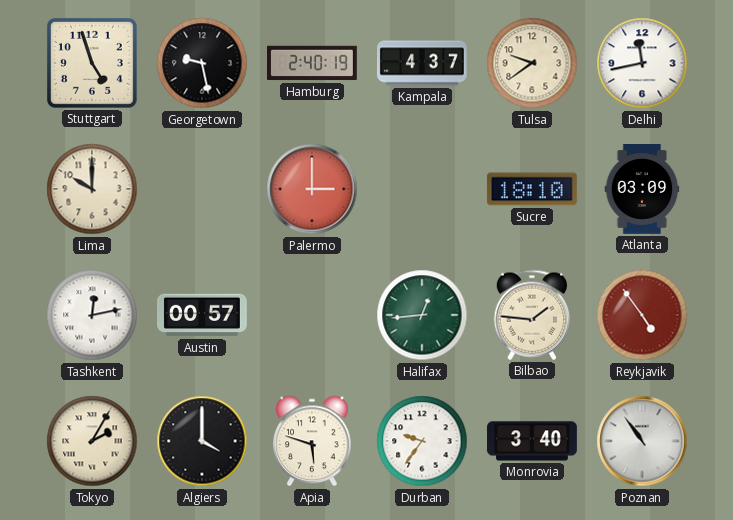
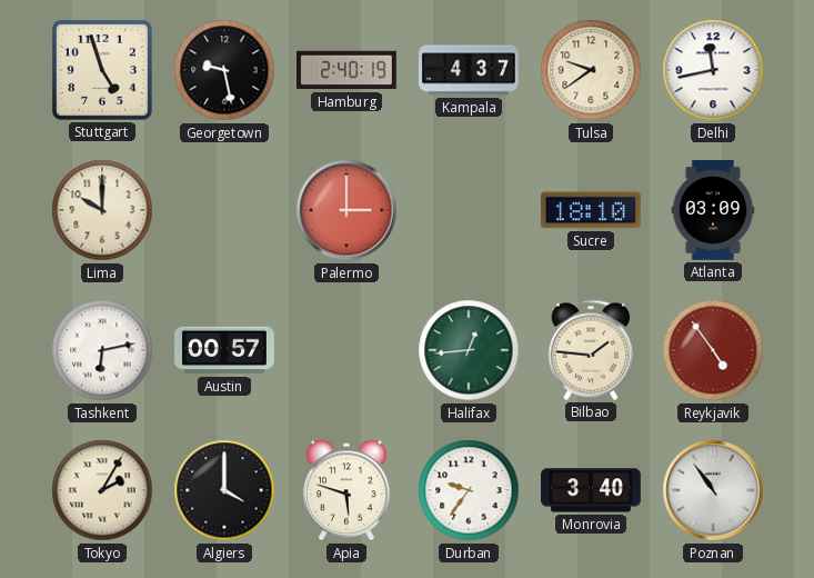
Tashkent: 12:13 -> 6:13
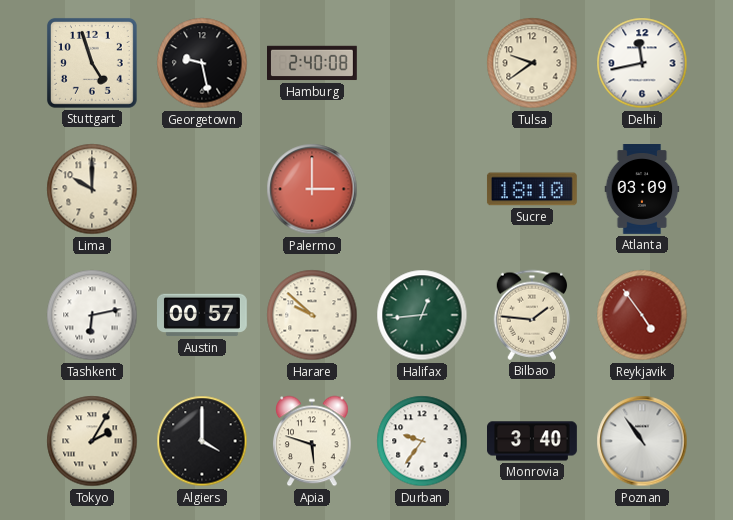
Hamburg: 2:40:19 -> 2:40:08
Kampala: 4:37 -> none
Harare: none -> 9:52
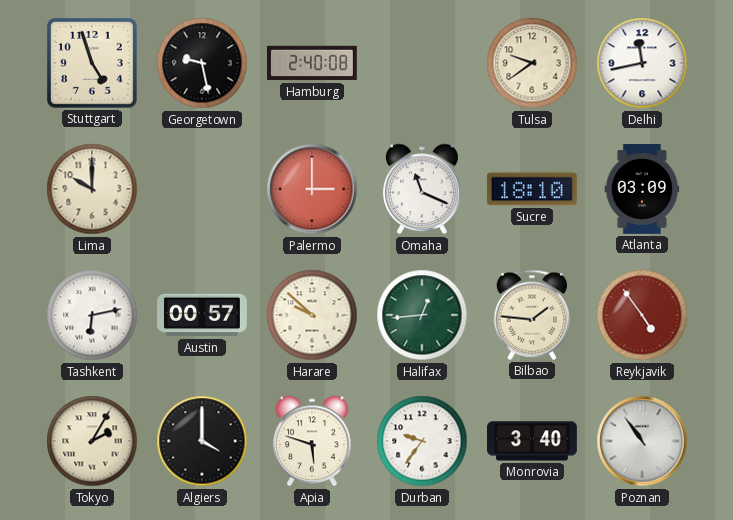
Omaha: none -> 11:19
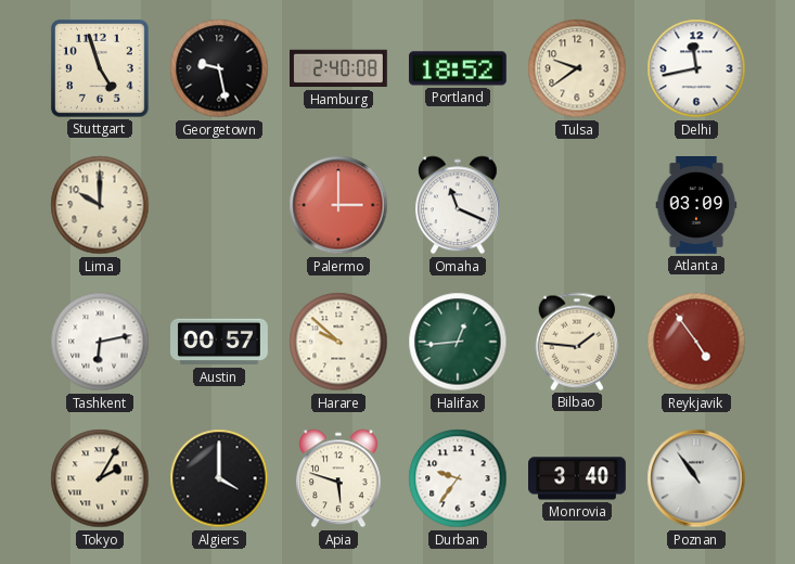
Portland: none -> 18:52
Sucre: 18:10 -> none
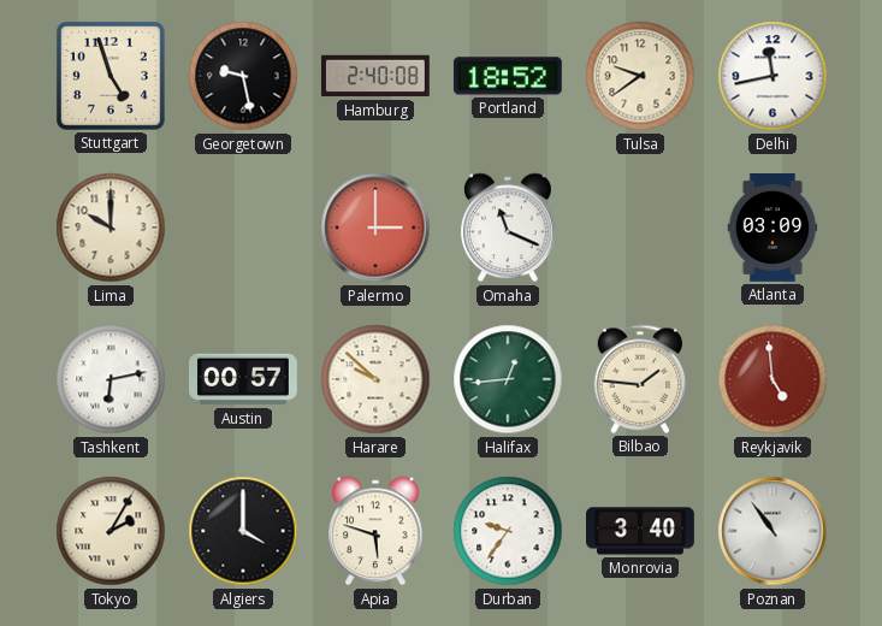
Reykjavik: 4:54 -> 4:59
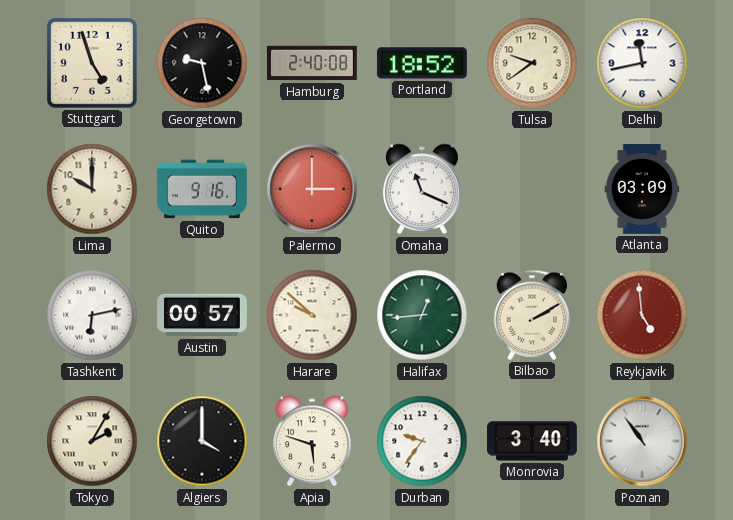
Quito: none -> 9:16
Bilbao: 1:46 -> 2:10
